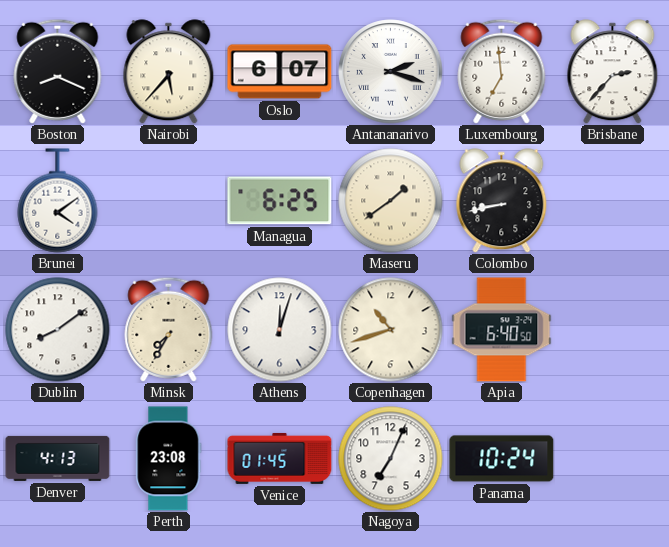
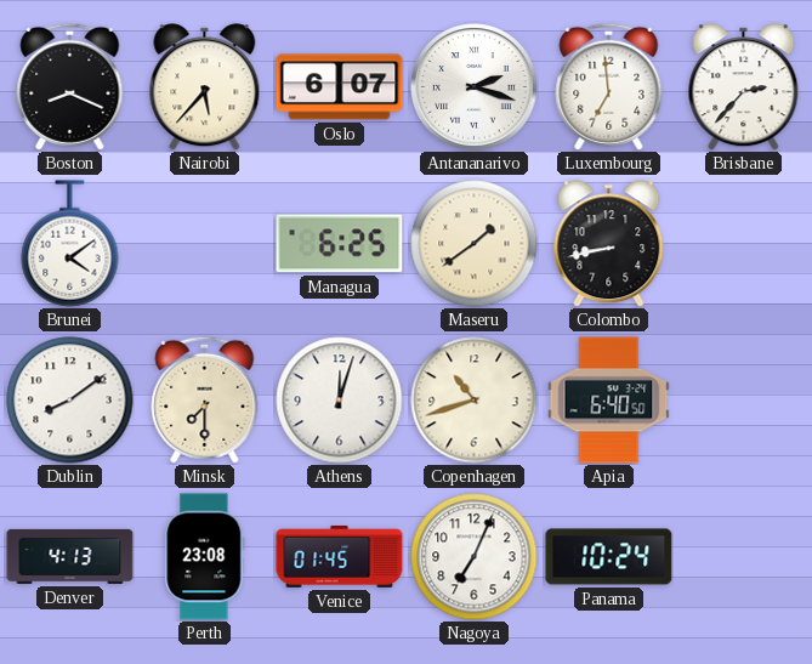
Minsk: 7:35 -> 7:30
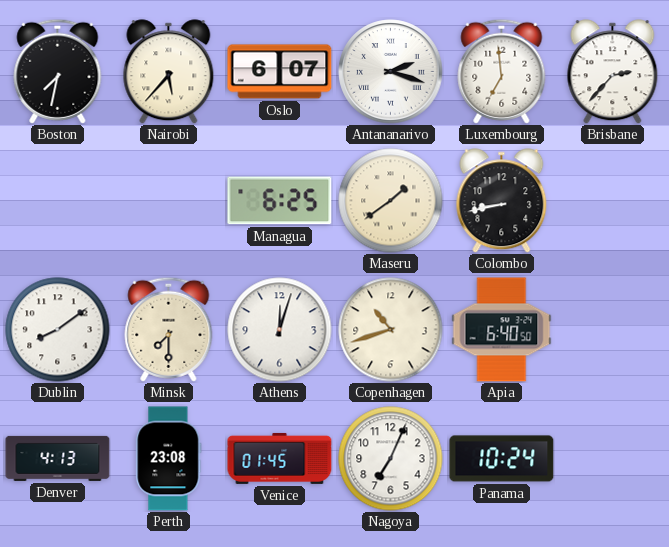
Boston: 8:19 -> 7:32
Brunei: 4:09 -> none
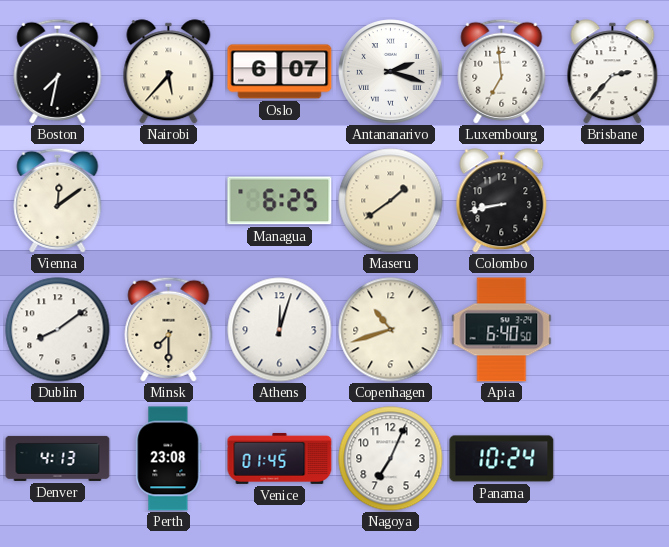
Vienna: none -> 12:09
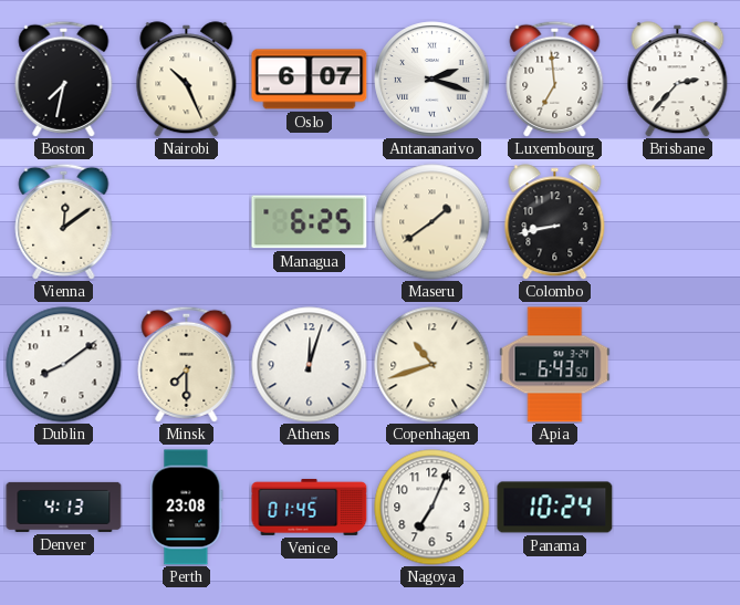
Nairobi: 5:37 -> 10:26
Apia: 6:40 -> 6:43
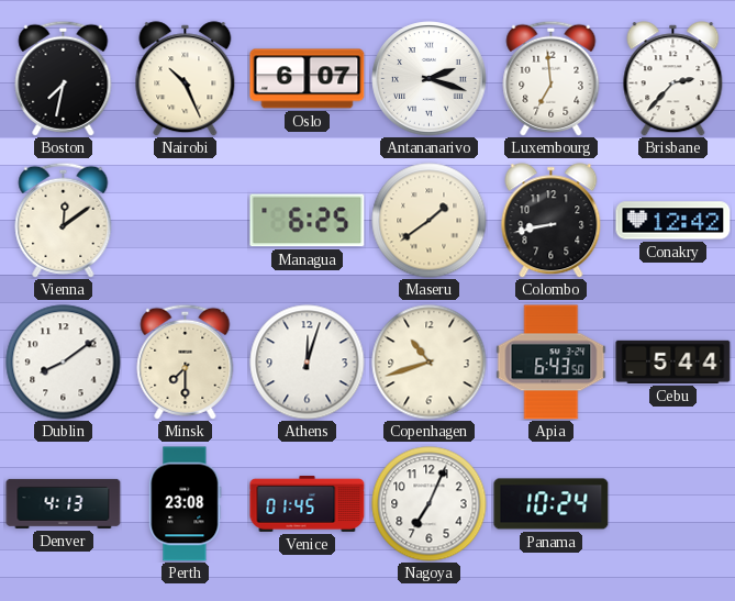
Conakry: none -> 12:42
Cebu: none -> 5:44
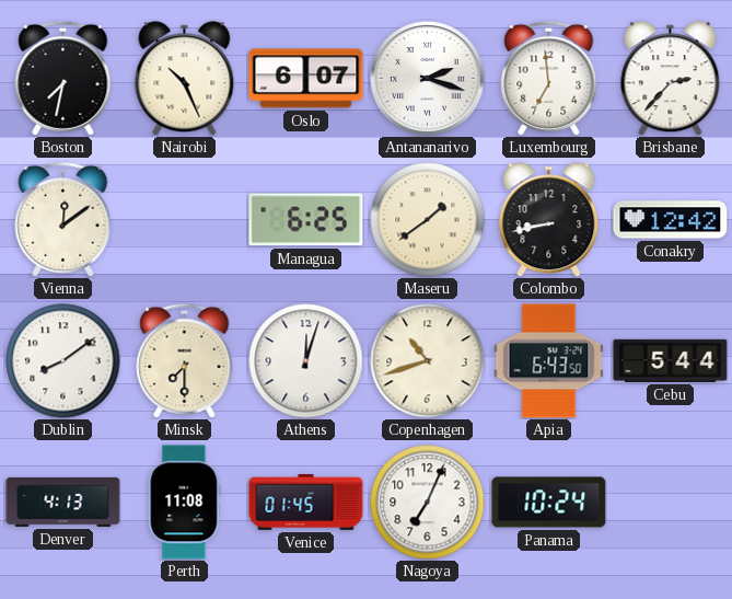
Perth: 23:08 -> 11:08
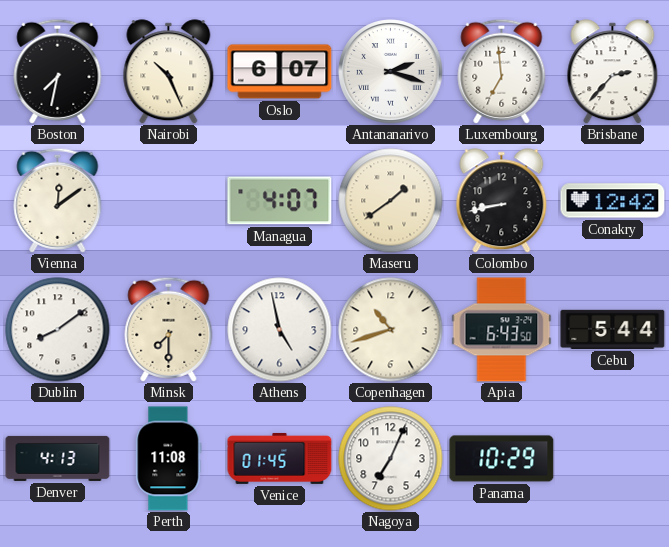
Managua: 6:25 -> 4:07
Athens: 12:03 -> 4:58
Panama: 10:24 -> 10:29
